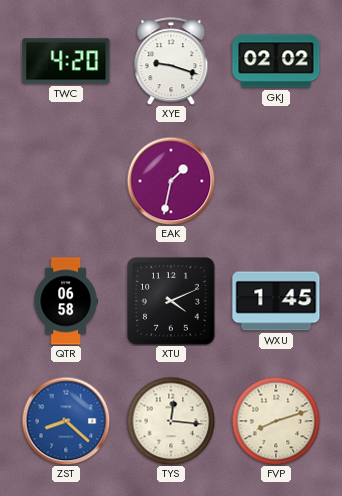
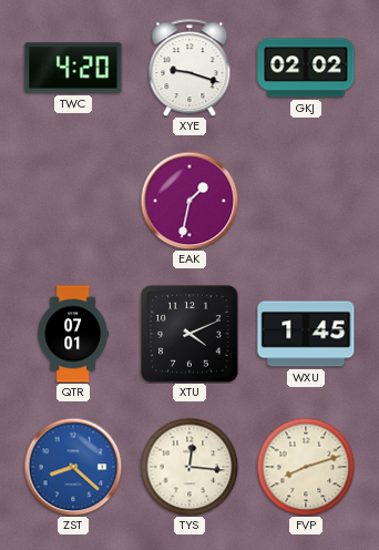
QTR: 06:58 -> 07:01
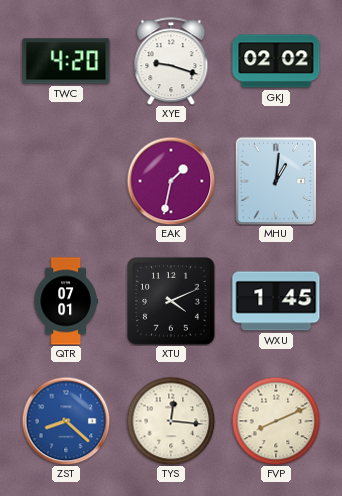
MHU: none -> 1:01
FVP: 8:12 -> 8:11
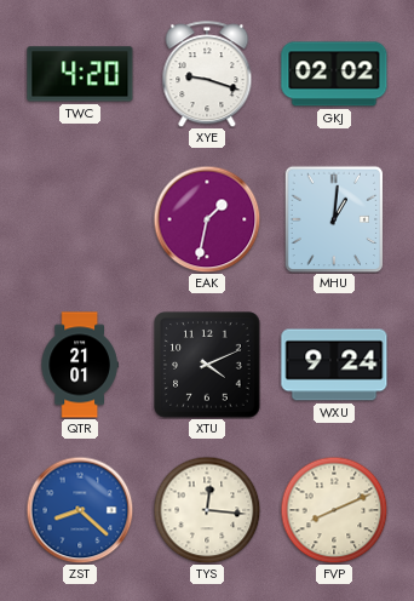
QTR: 07:01 -> 21:01
WXU: 1:45 -> 9:24
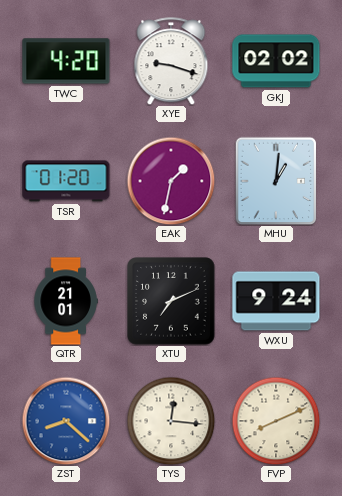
TSR: none -> 01:20
XTU: 4:11 -> 7:11
